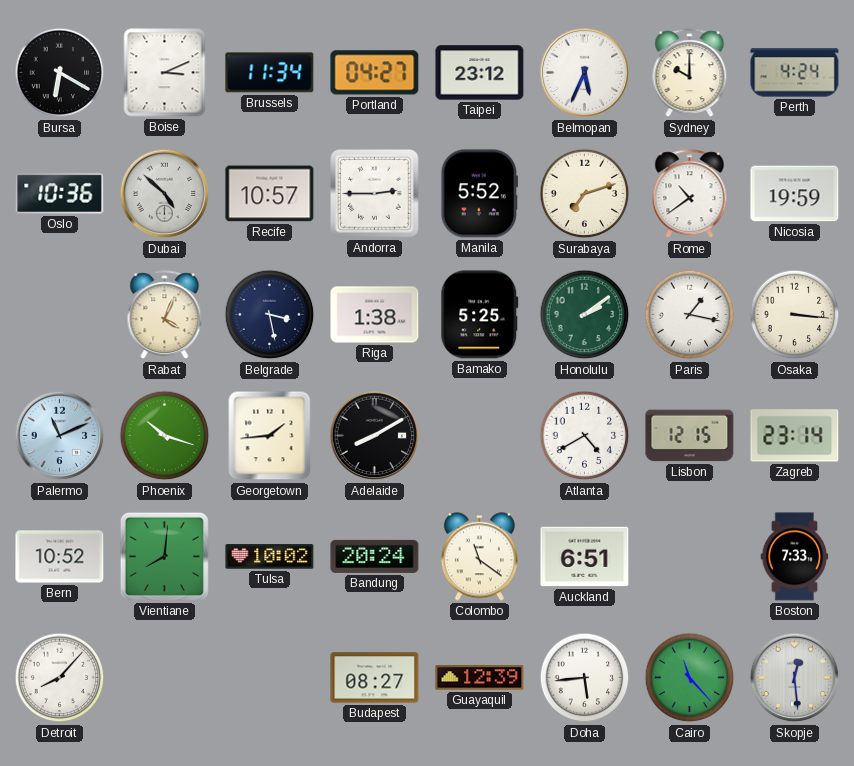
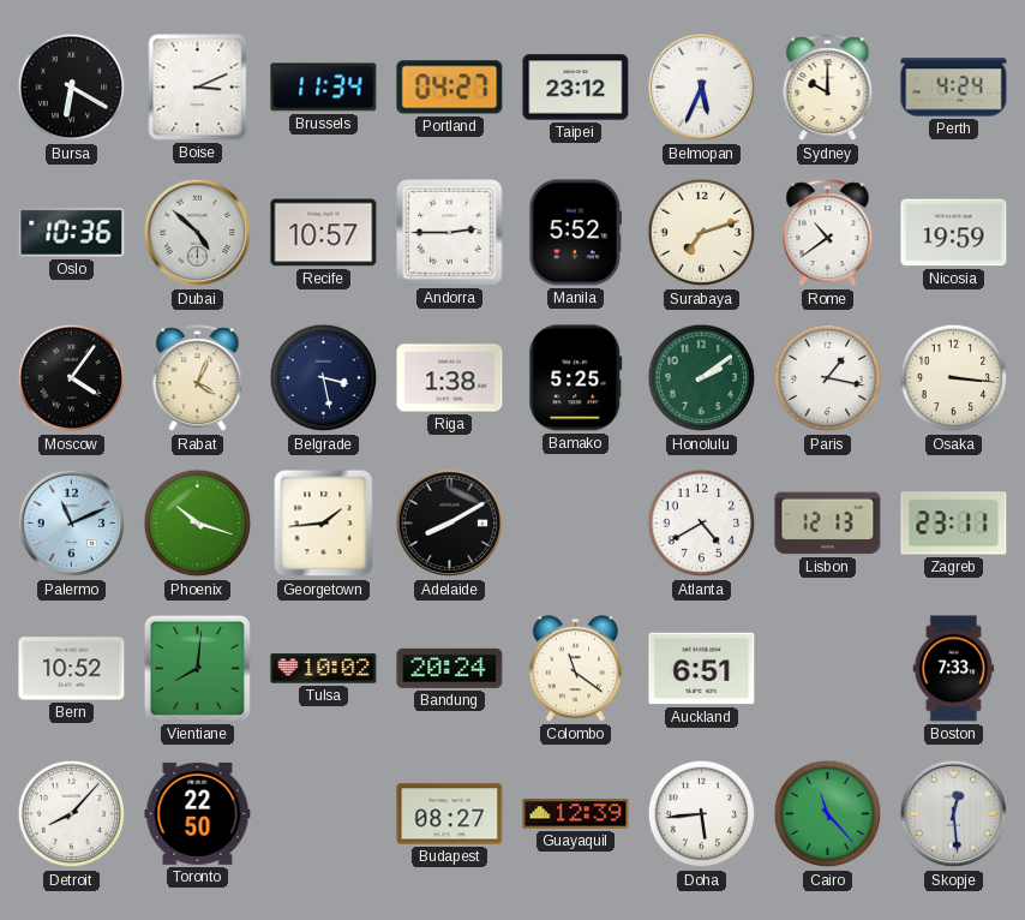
Moscow: none -> 4:06
Lisbon: 12:15 -> 12:13
Zagreb: 23:14 -> 23:11
Toronto: none -> 22:50
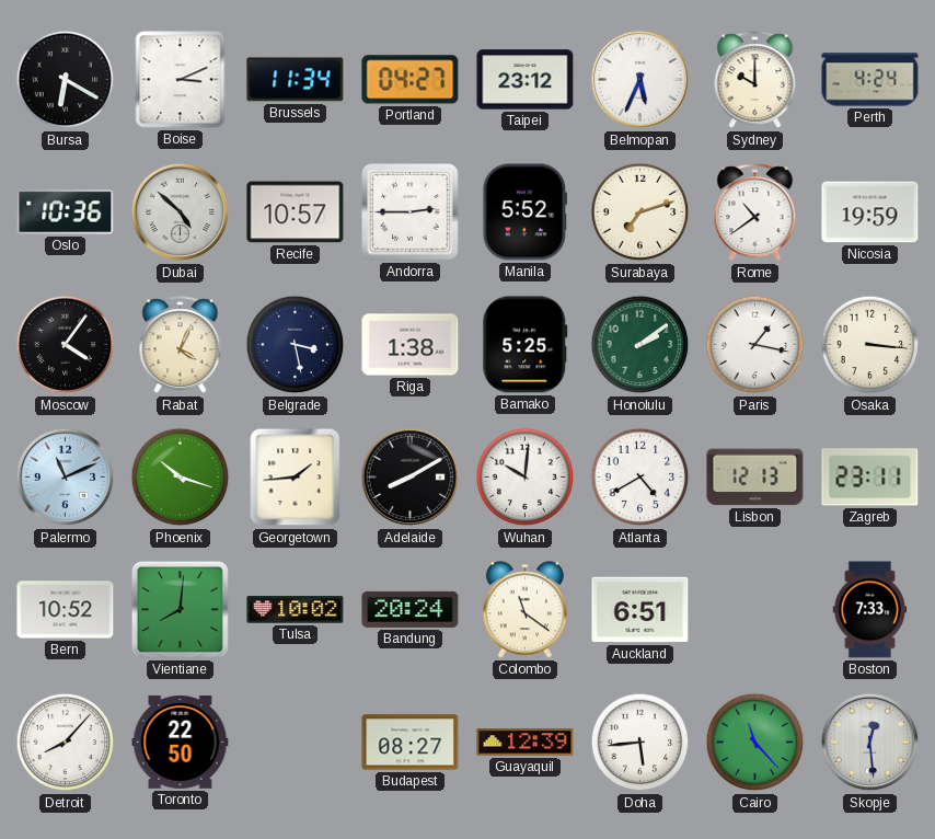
Wuhan: none -> 10:01
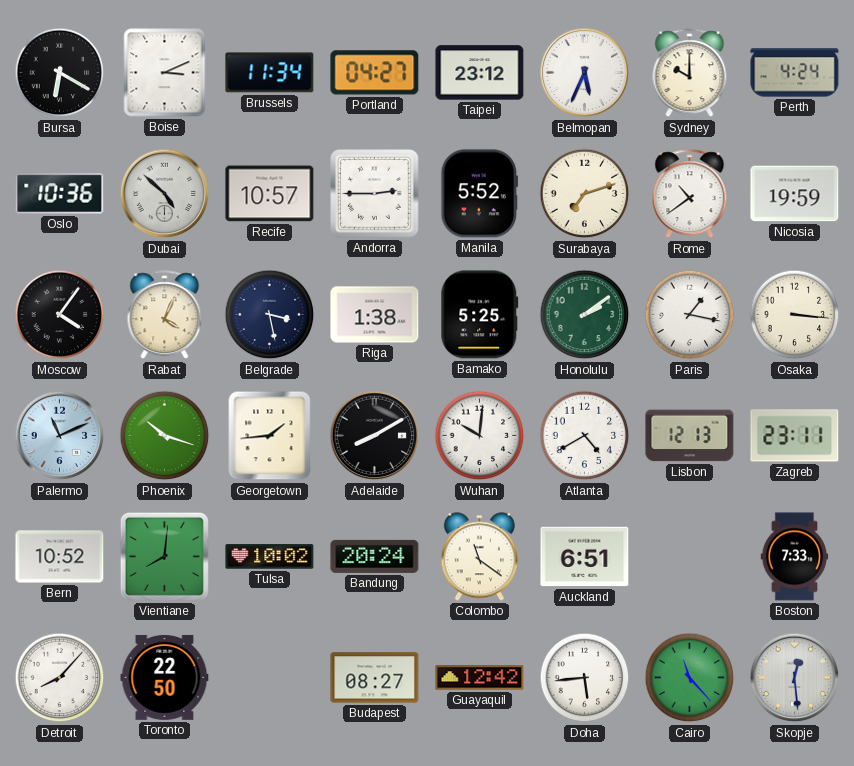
Guayaquil: 12:39 -> 12:42
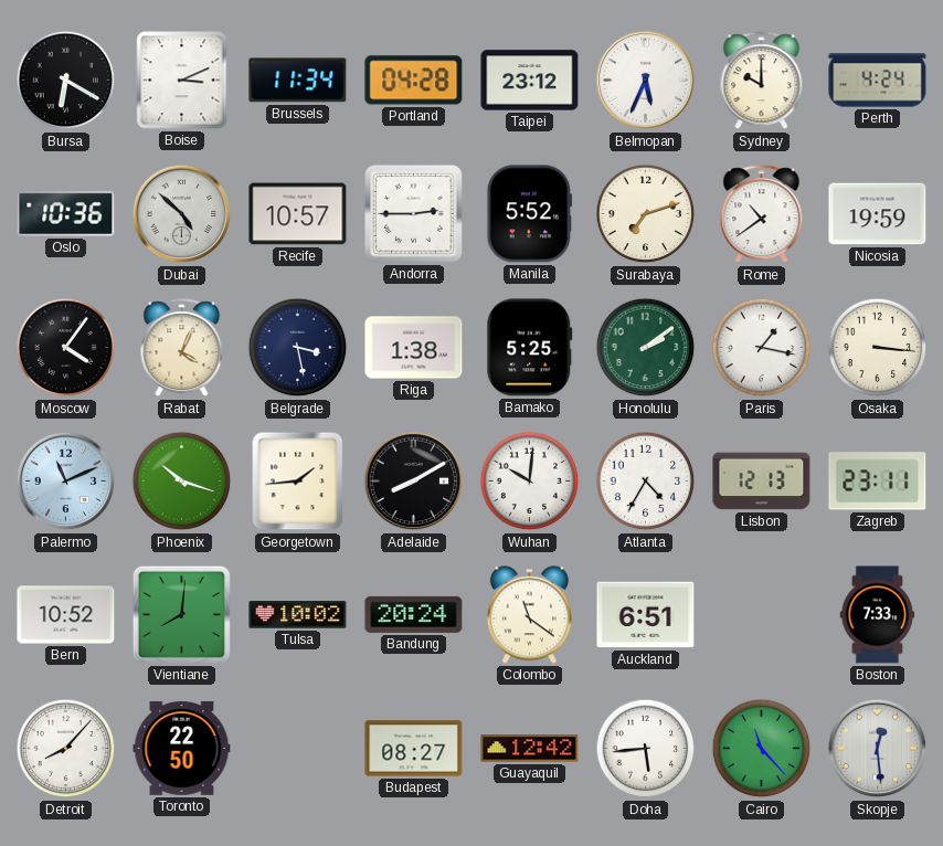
Portland: 04:27 -> 04:28
Atlanta: 4:40 -> 4:35
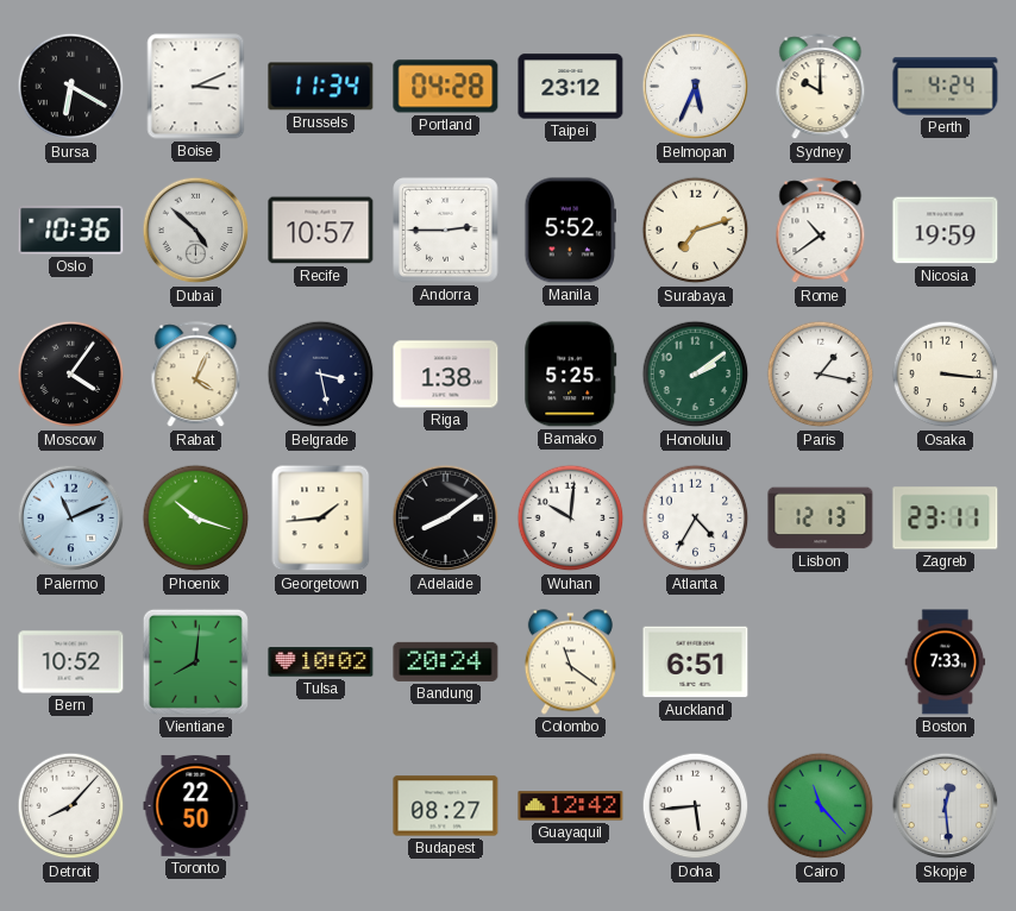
Adelaide: 8:10 -> 8:09
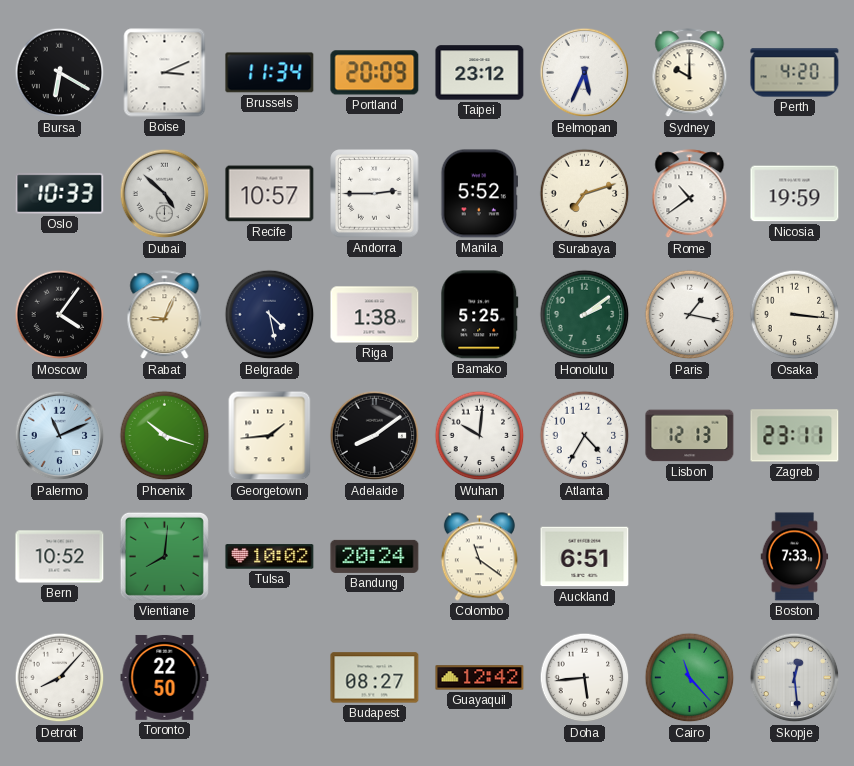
Portland: 04:28 -> 20:09
Perth: 4:24 -> 4:20
Oslo: 10:36 -> 10:33
Rabat: 4:04 -> 9:04
Belgrade: 3:28 -> 4:28
